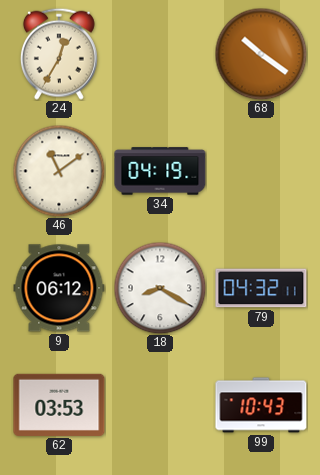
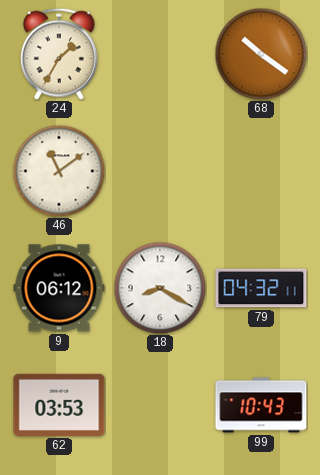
24: 12:35 -> 1:35
34: 04:19 -> none
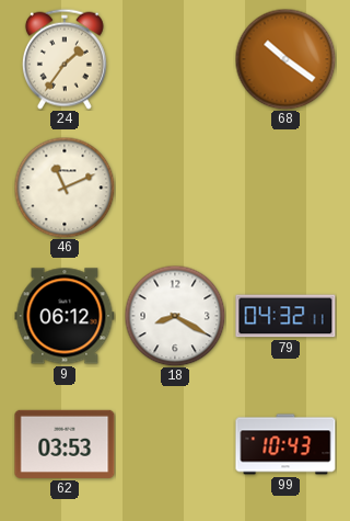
24: 1:35 -> 1:36
46: 11:09 -> 11:11
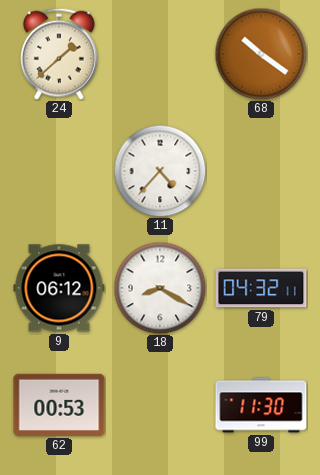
24: 1:36 -> 1:38
46: 11:11 -> none
11: none -> 4:37
62: 03:53 -> 00:53
99: 10:43 -> 11:30
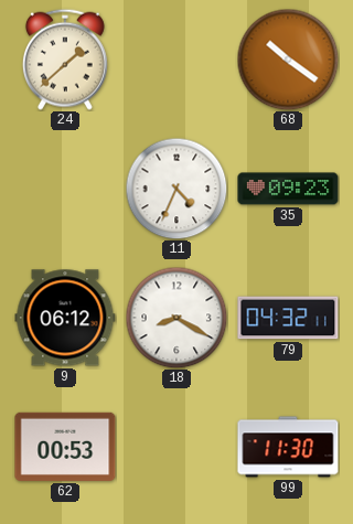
11: 4:37 -> 4:34
35: none -> 09:23
